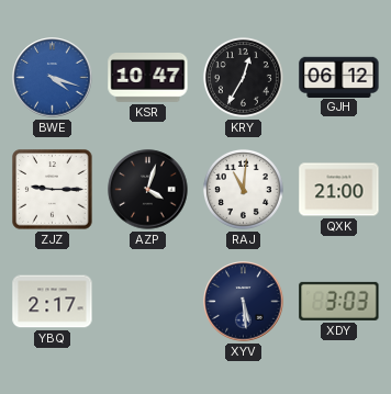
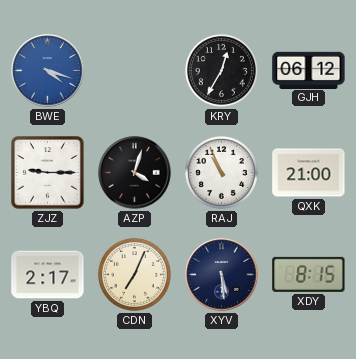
KSR: 10:47 -> none
RAJ: 11:01 -> 10:56
CDN: none -> 7:04
XDY: 3:03 -> 8:15
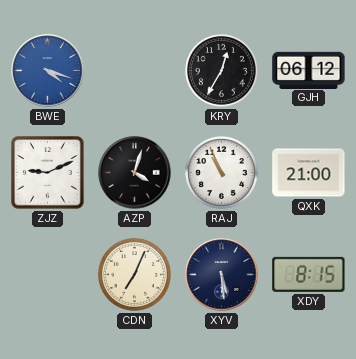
ZJZ: 9:15 -> 9:11
YBQ: 2:17 -> none
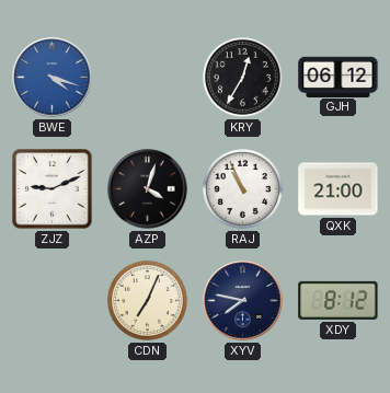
XYV: 5:29 -> 7:47
XDY: 8:15 -> 8:12
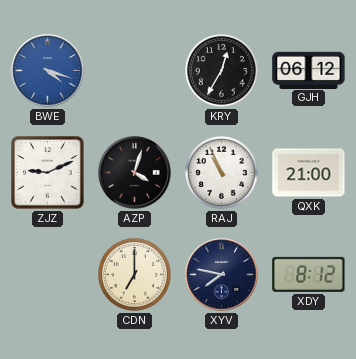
CDN: 7:04 -> 7:00
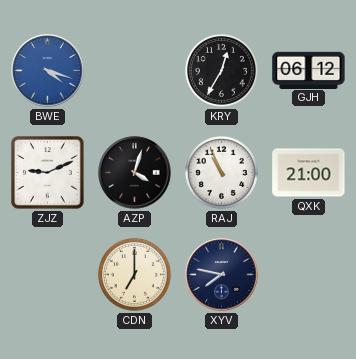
XDY: 8:12 -> none
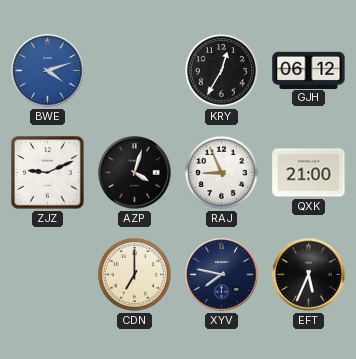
BWE: 4:18 -> 4:12
RAJ: 10:56 -> 8:56
EFT: none -> 5:34
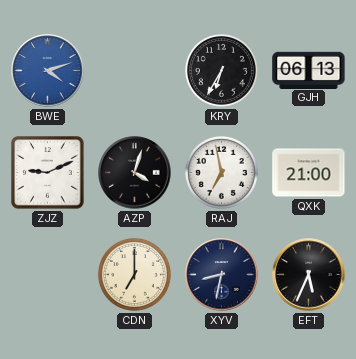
KRY: 12:35 -> 6:35
GJH: 06:12 -> 06:13
RAJ: 8:56 -> 6:58
XYV: 7:47 -> 8:32
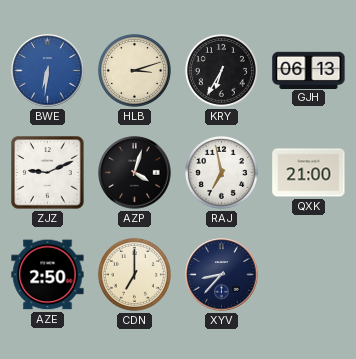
BWE: 4:12 -> 6:31
HLB: none -> 3:12
AZE: none -> 2:50
XYV: 8:32 -> 8:37
EFT: 5:34 -> none
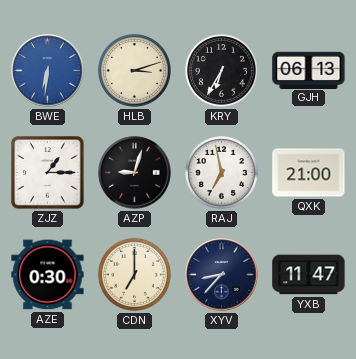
ZJZ: 9:11 -> 1:15
AZP: 4:03 -> 9:03
AZE: 2:50 -> 0:30
YXB: none -> 11:47
